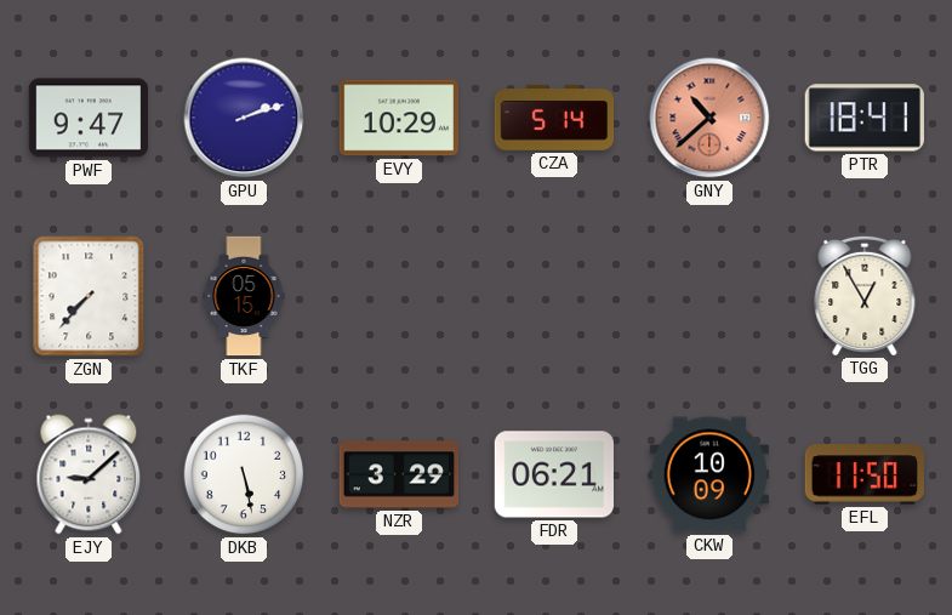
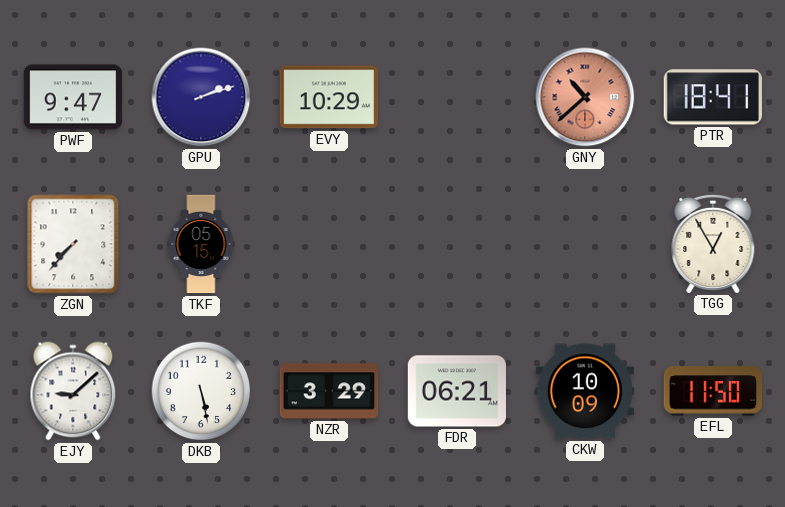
CZA: 5:14 -> none
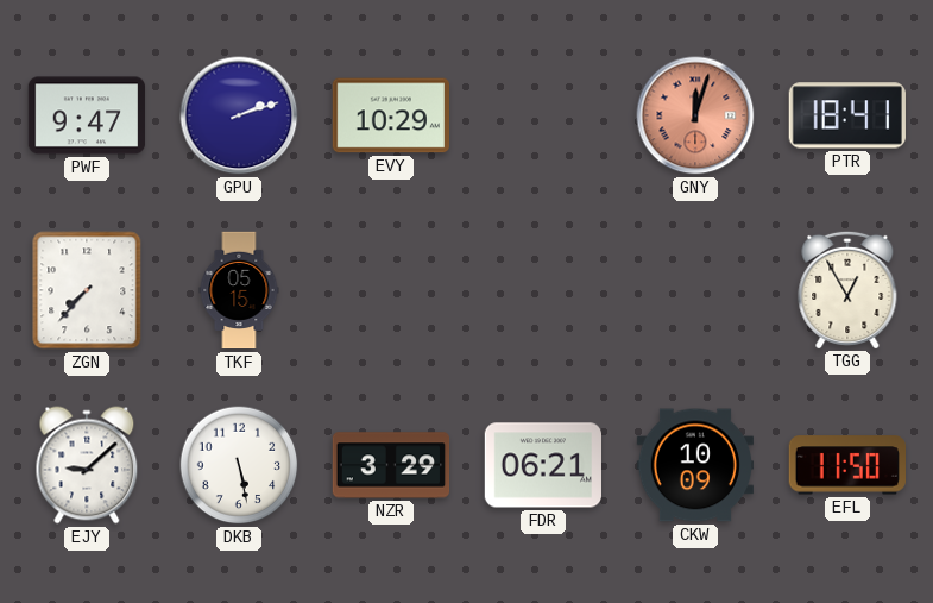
GNY: 10:38 -> 12:03
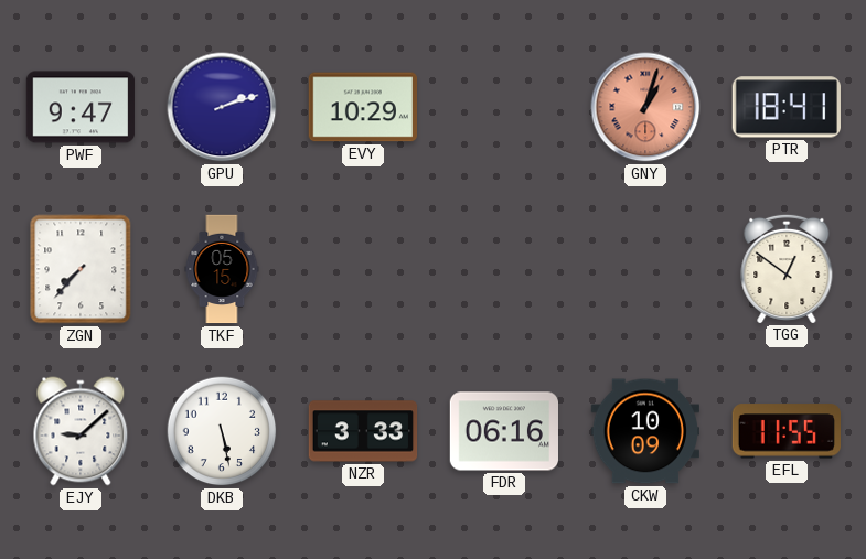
GNY: 12:03 -> 1:03
TGG: 12:55 -> 12:51
NZR: 3:29 -> 3:33
FDR: 06:21 -> 06:16
EFL: 11:50 -> 11:55
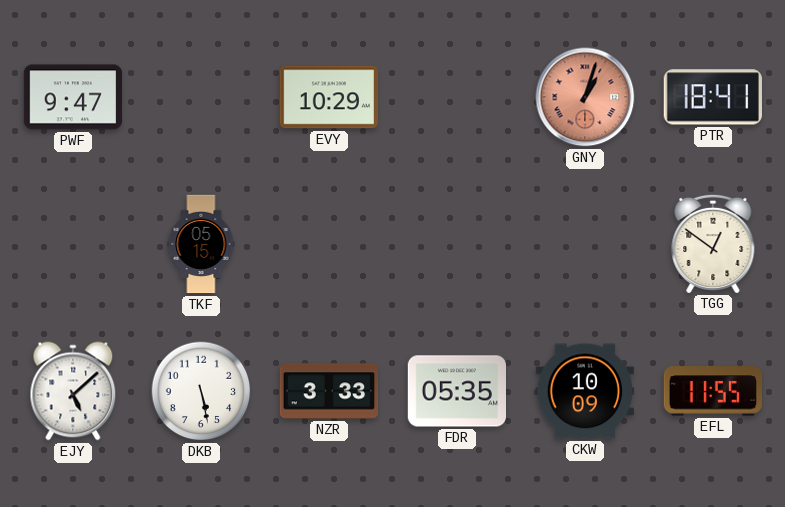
GPU: 2:12 -> none
ZGN: 7:37 -> none
EJY: 9:08 -> 5:08
FDR: 06:16 -> 05:35
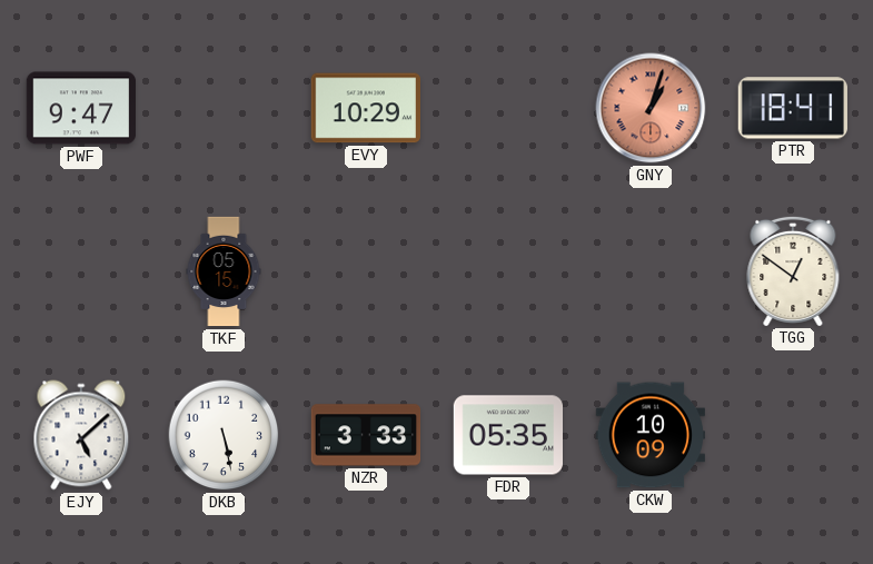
EFL: 11:55 -> none
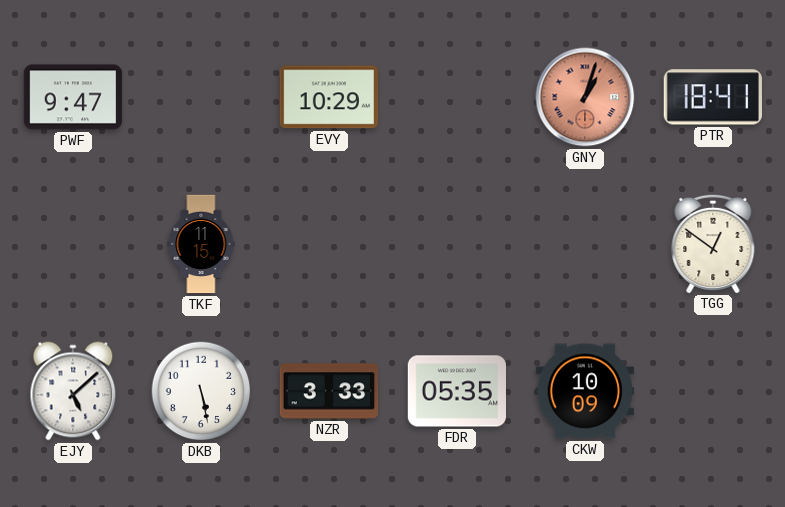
TKF: 05:15 -> 11:15
